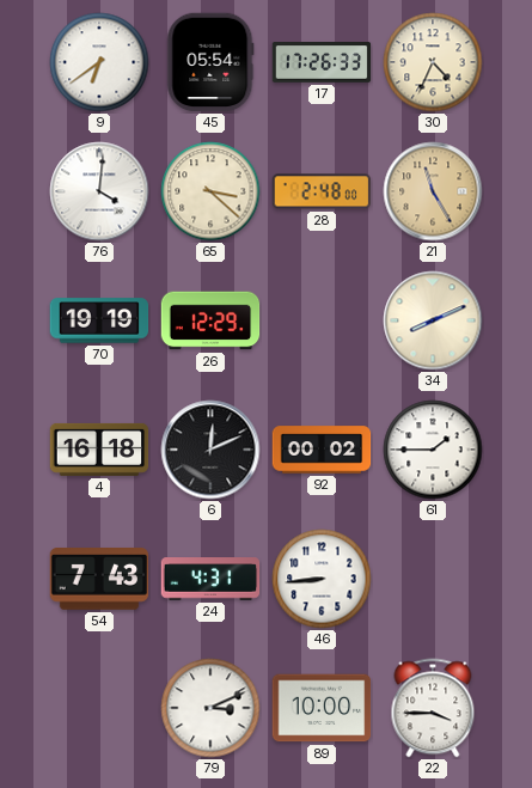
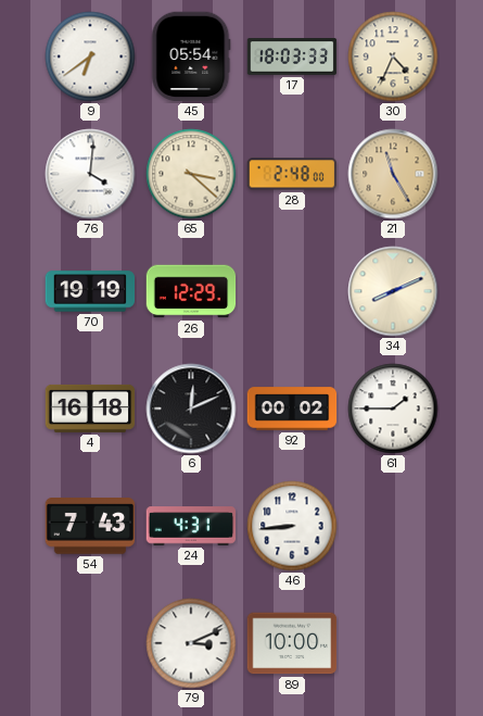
17: 17:26 -> 18:03
22: 3:45 -> none
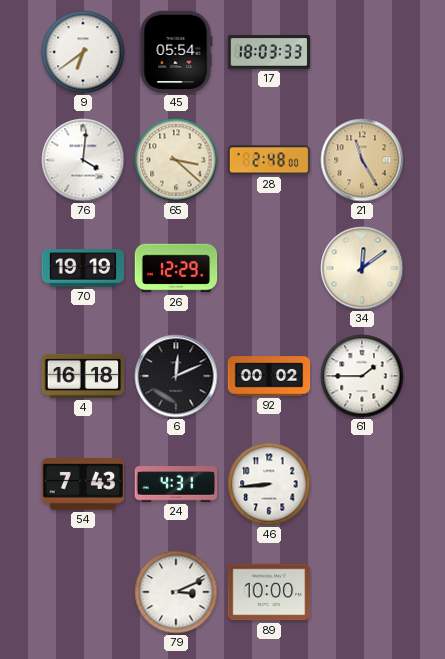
30: 4:34 -> none
34: 8:11 -> 12:09
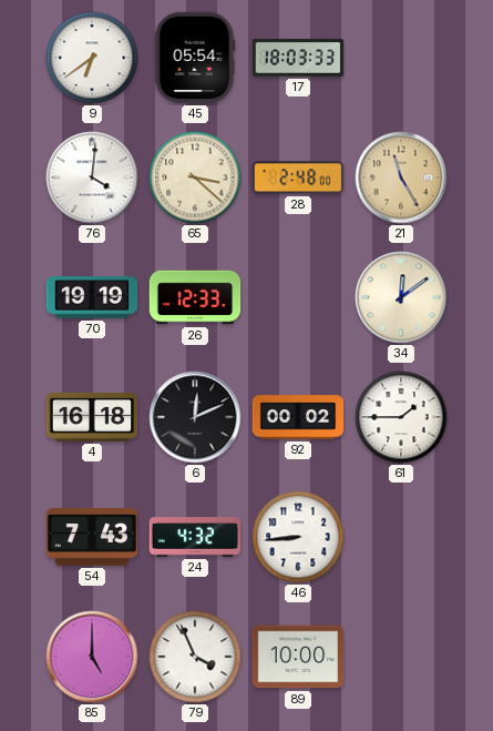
26: 12:29 -> 12:33
24: 4:31 -> 4:32
85: none -> 5:00
79: 3:11 -> 3:56
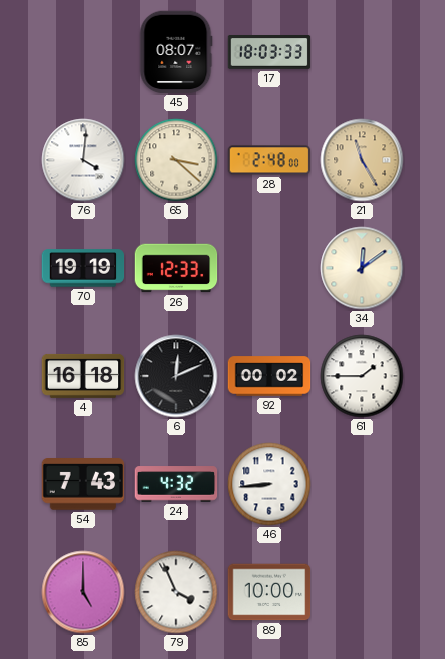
9: 6:39 -> none
45: 05:54 -> 08:07
